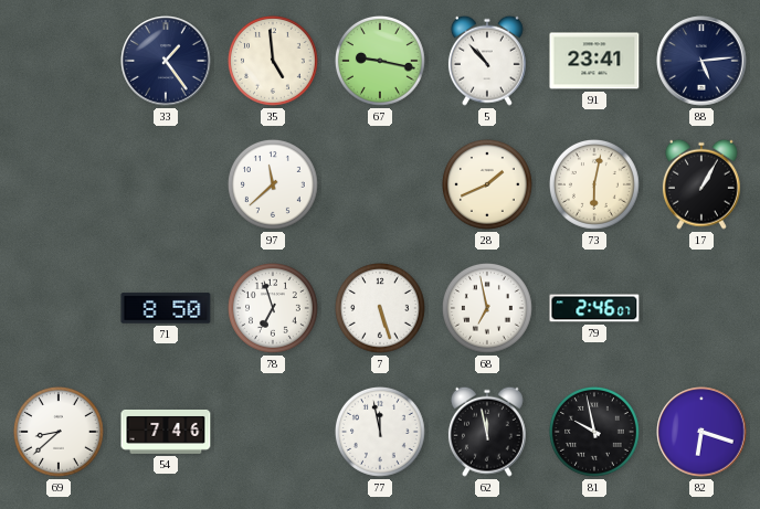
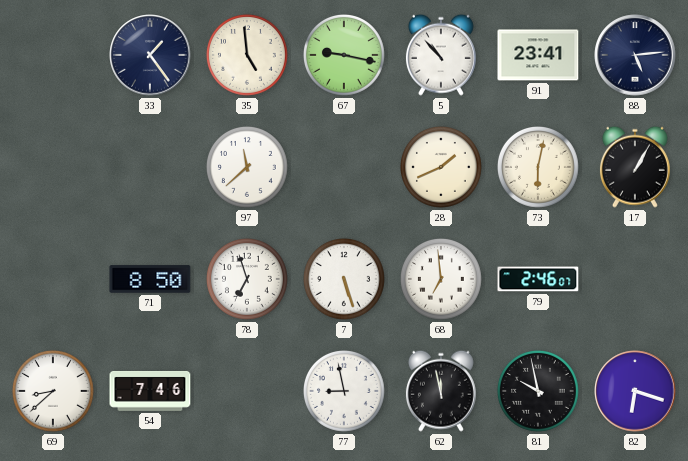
68: 6:58 -> 6:59
77: 11:58 -> 8:58
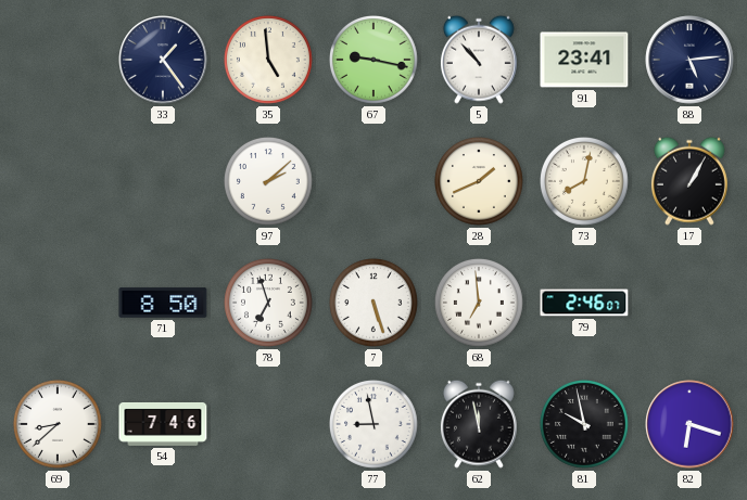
97: 11:38 -> 2:08
73: 6:02 -> 8:02
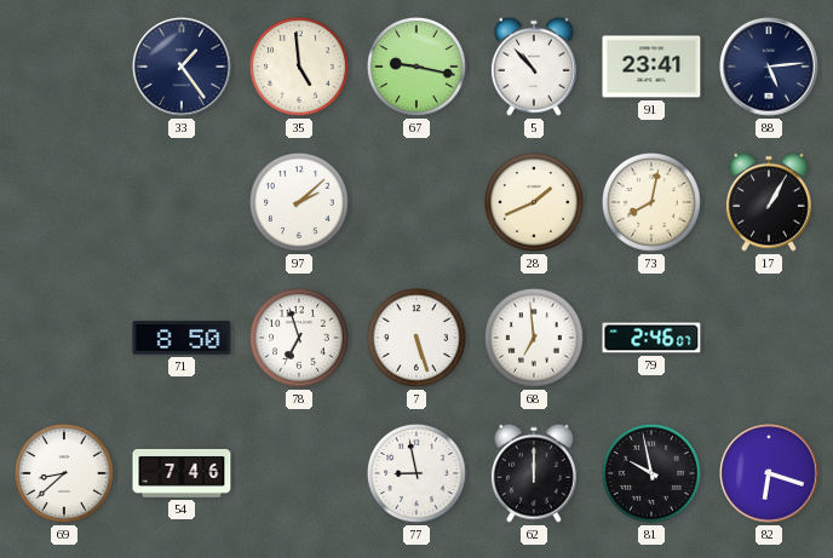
62: 11:58 -> 12:00
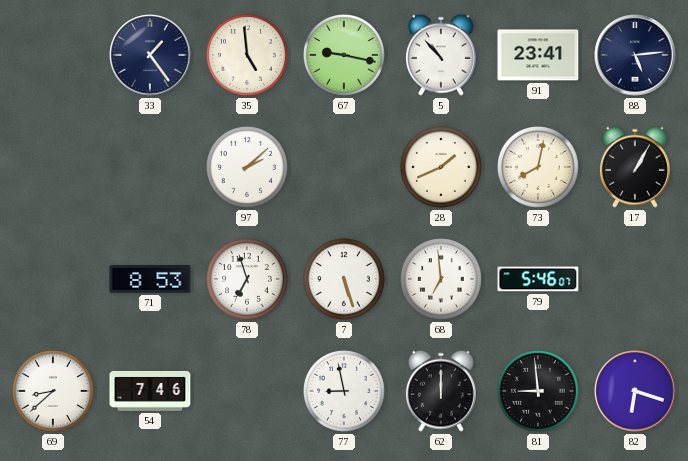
71: 8:50 -> 8:53
79: 2:46 -> 5:46
81: 9:58 -> 8:59
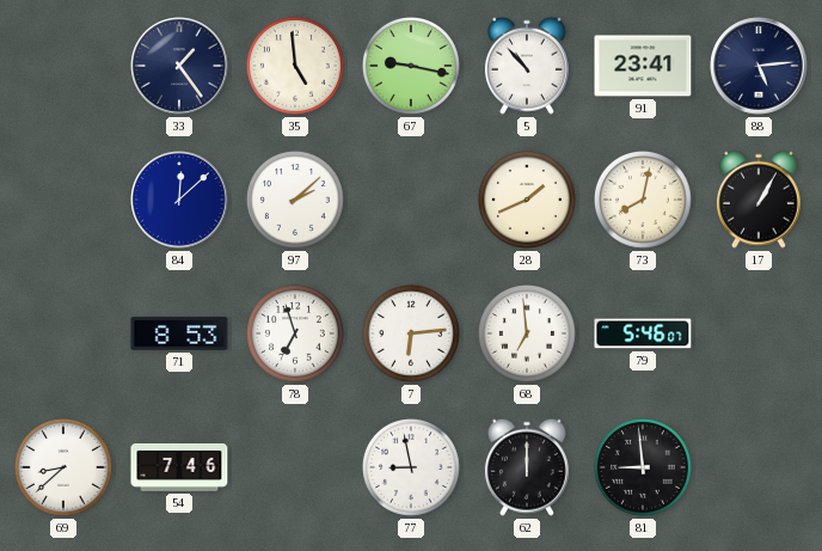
84: none -> 12:08
7: 5:27 -> 6:14
82: 6:18 -> none
